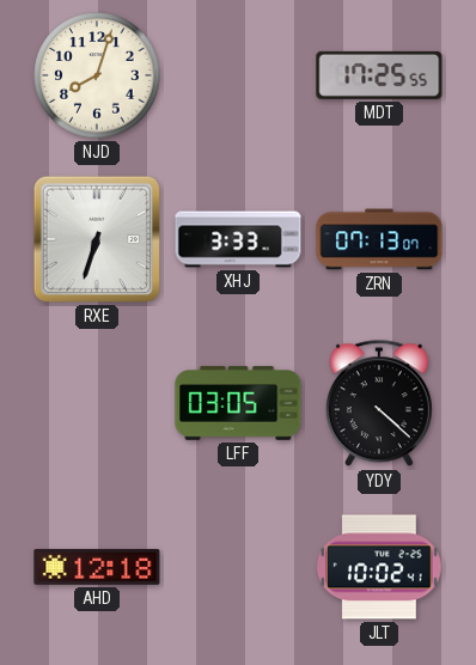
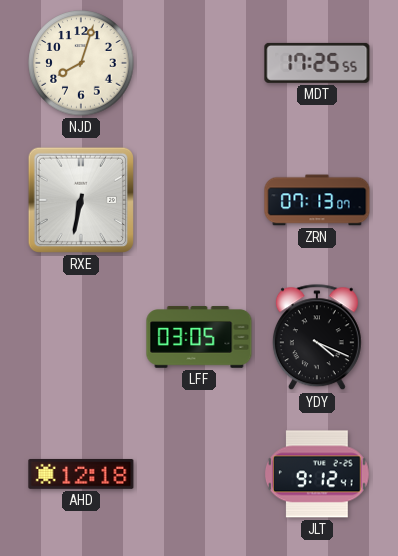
RXE: 6:33 -> 6:32
XHJ: 3:33 -> none
YDY: 4:22 -> 4:19
JLT: 10:02 -> 9:12
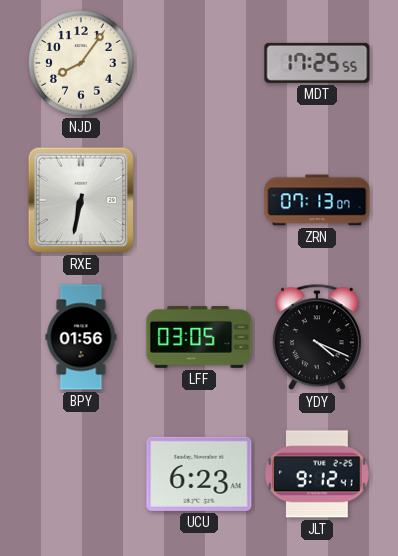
NJD: 8:03 -> 8:06
BPY: none -> 01:56
AHD: 12:18 -> none
UCU: none -> 6:23
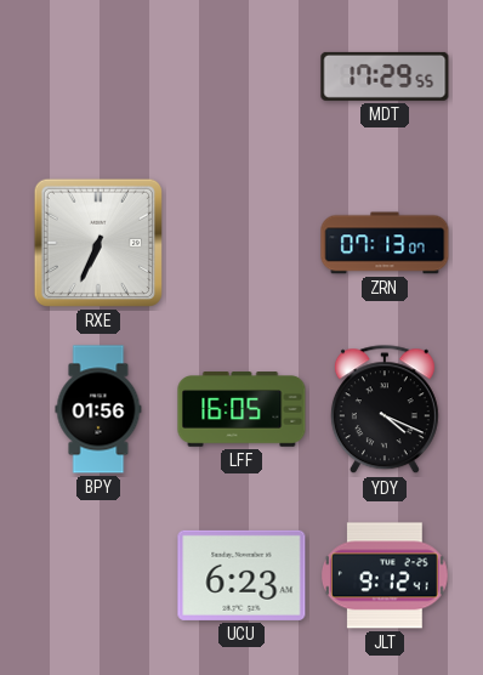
NJD: 8:06 -> none
MDT: 17:25 -> 17:29
RXE: 6:32 -> 6:34
LFF: 03:05 -> 16:05
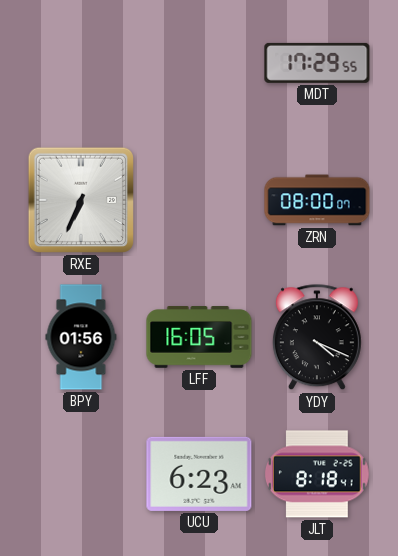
ZRN: 07:13 -> 08:00
JLT: 9:12 -> 8:18
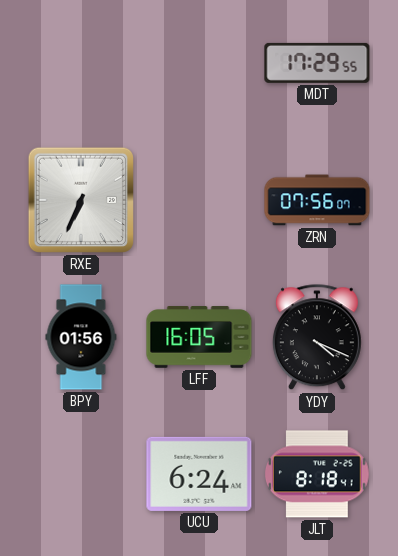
ZRN: 08:00 -> 07:56
UCU: 6:23 -> 6:24
